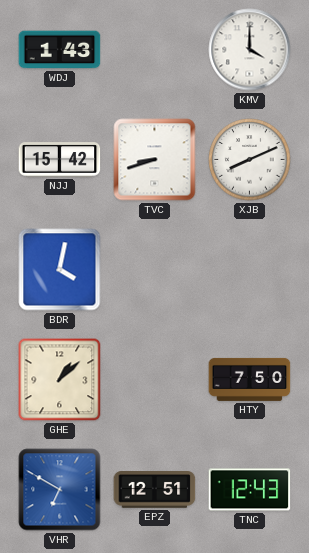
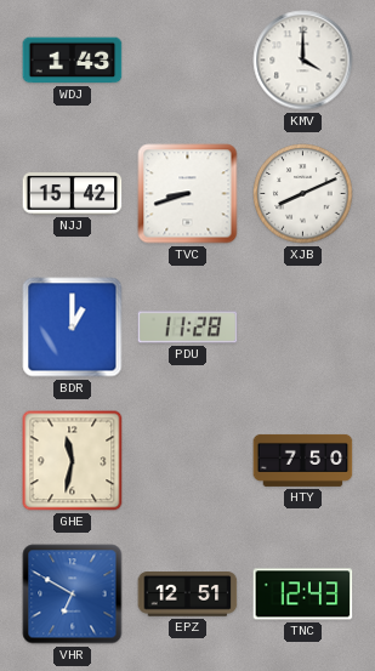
BDR: 4:02 -> 1:00
PDU: none -> 11:28
GHE: 1:08 -> 11:32
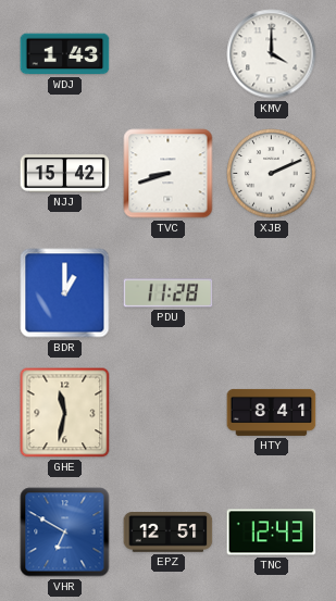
XJB: 8:11 -> 2:11
HTY: 7:50 -> 8:41
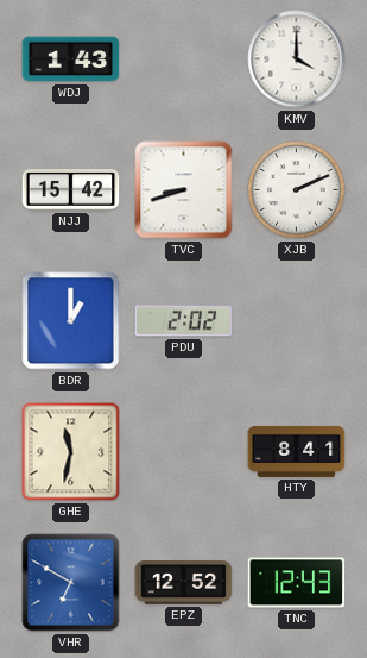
PDU: 11:28 -> 2:02
EPZ: 12:51 -> 12:52
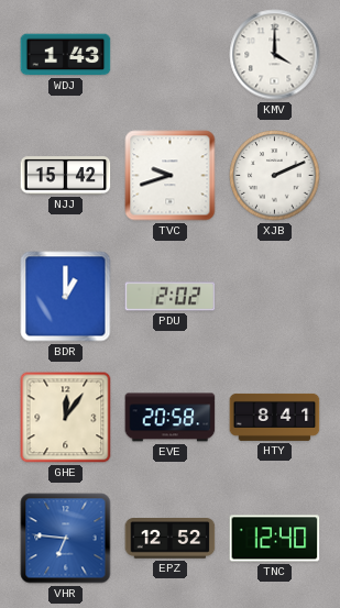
TVC: 8:42 -> 9:42
GHE: 11:32 -> 12:06
EVE: none -> 20:58
VHR: 6:50 -> 6:46
TNC: 12:43 -> 12:40
